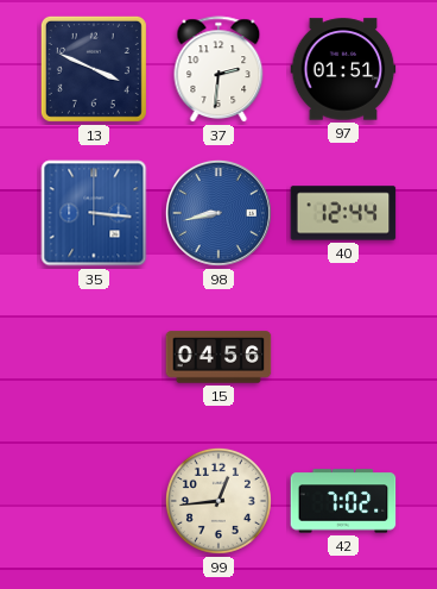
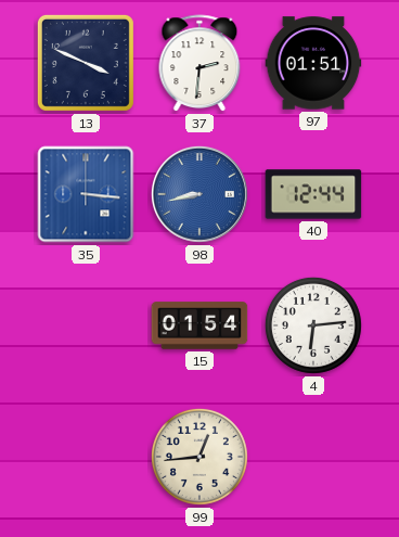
15: 04:56 -> 01:54
4: none -> 6:14
42: 7:02 -> none
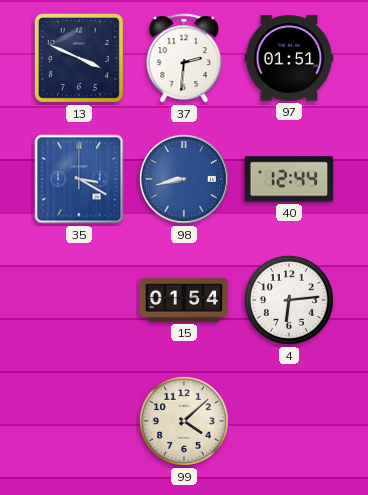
35: 3:16 -> 3:20
99: 12:44 -> 4:08
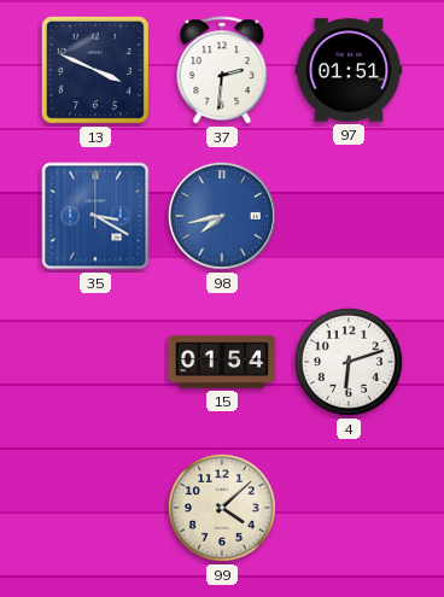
98: 8:43 -> 7:43
40: 12:44 -> none
4: 6:14 -> 6:12
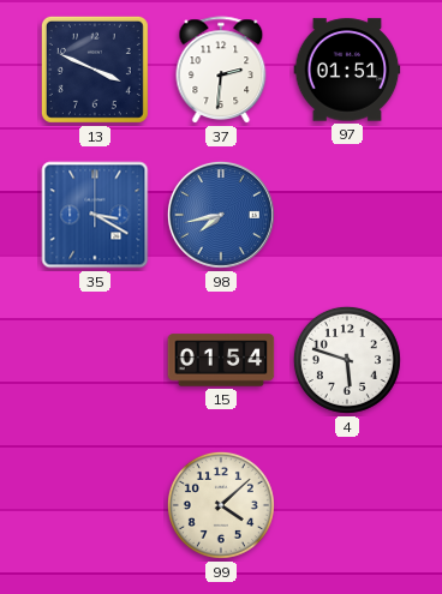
4: 6:12 -> 5:48
